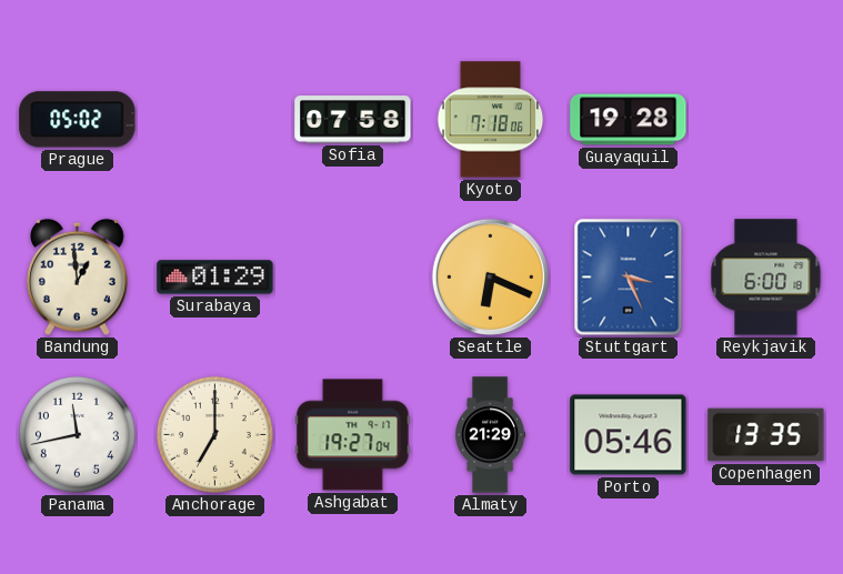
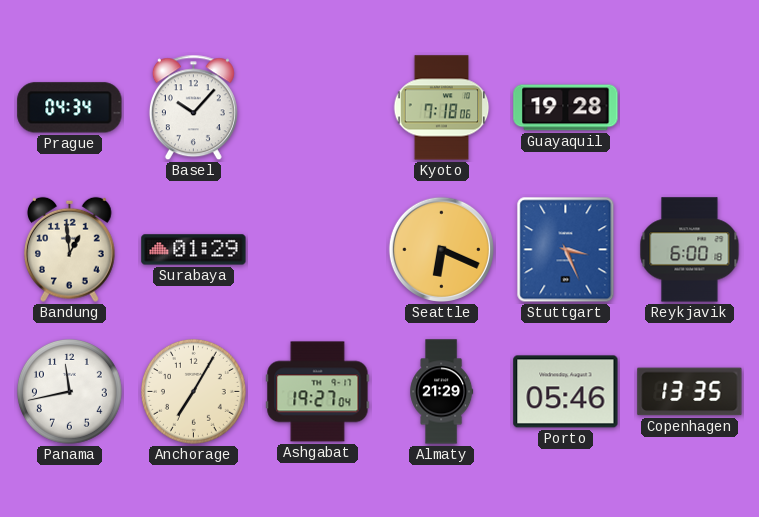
Prague: 05:02 -> 04:34
Basel: none -> 10:07
Sofia: 07:58 -> none
Anchorage: 7:00 -> 7:05
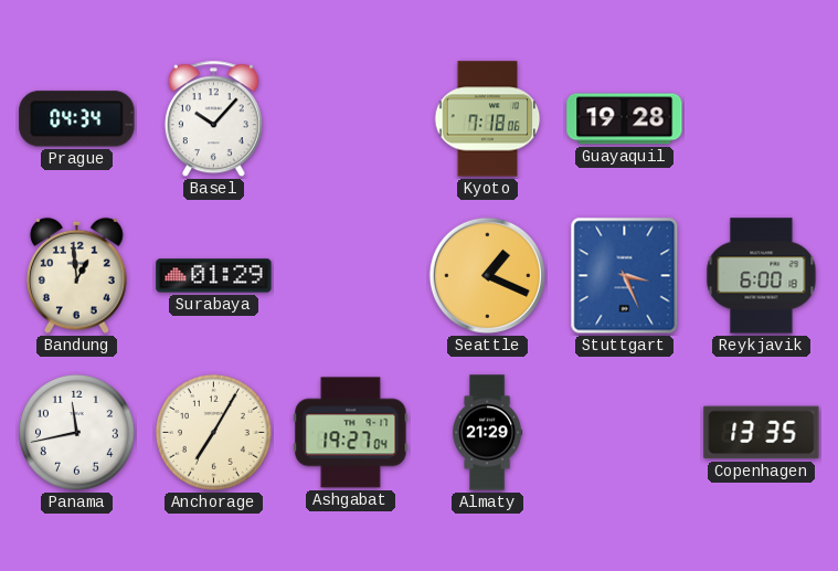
Seattle: 6:19 -> 1:19
Porto: 05:46 -> none
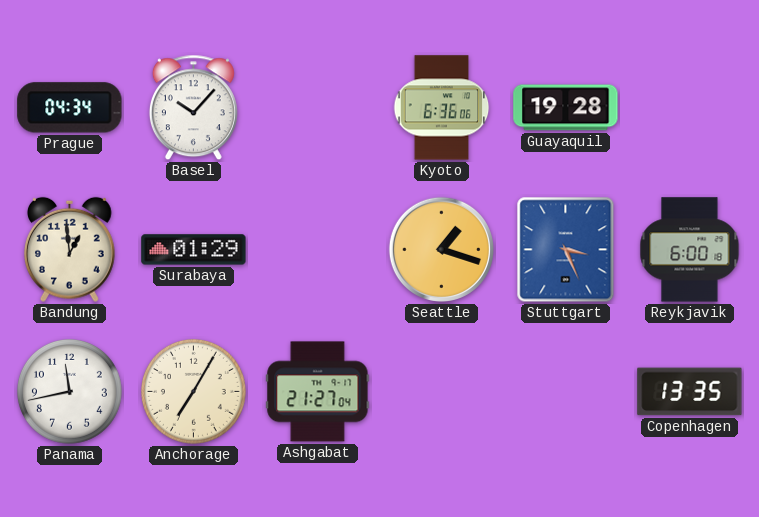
Kyoto: 7:18 -> 6:36
Seattle: 1:19 -> 1:18
Ashgabat: 19:27 -> 21:27
Almaty: 21:29 -> none
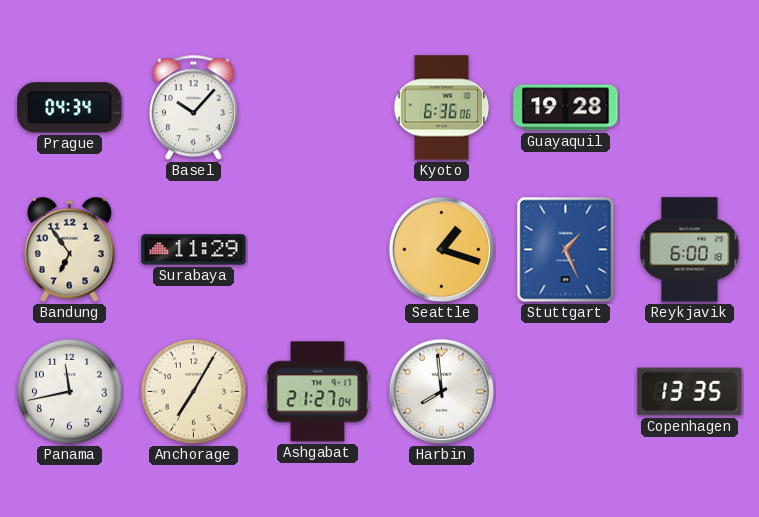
Bandung: 12:59 -> 6:54
Surabaya: 01:29 -> 11:29
Stuttgart: 3:26 -> 1:26
Harbin: none -> 7:59
